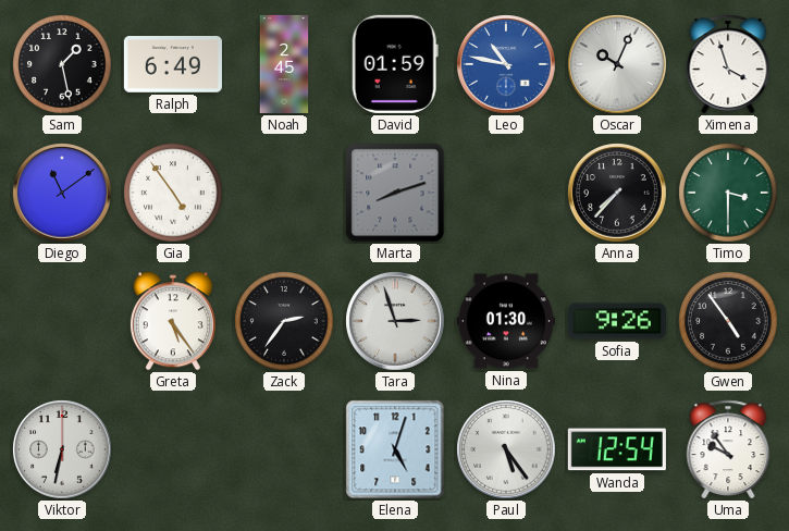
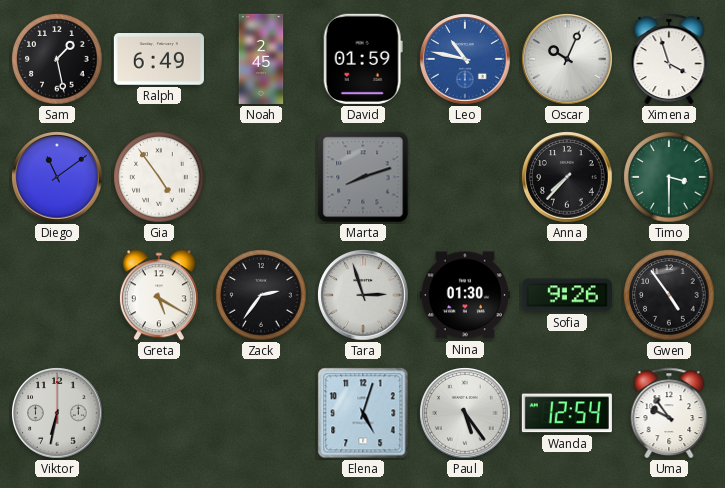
Greta: 5:24 -> 5:20
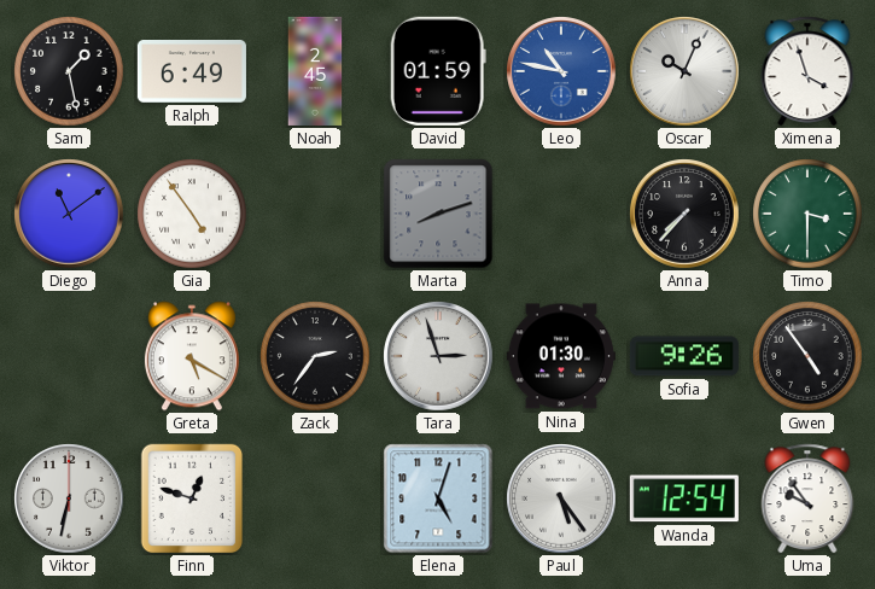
Finn: none -> 12:48
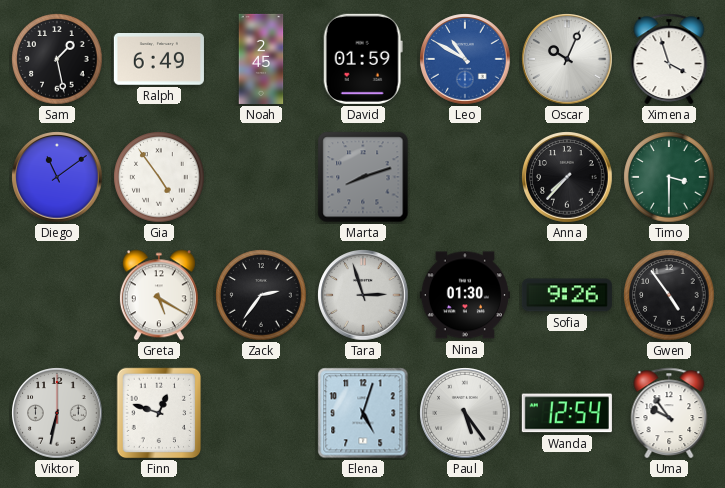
Leo: 10:47 -> 10:50
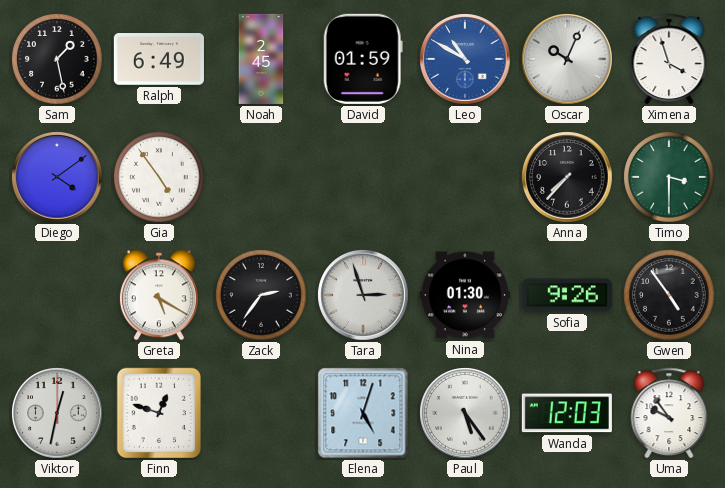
Diego: 11:09 -> 4:09
Marta: 8:12 -> none
Viktor: 6:32 -> 12:32
Wanda: 12:54 -> 12:03
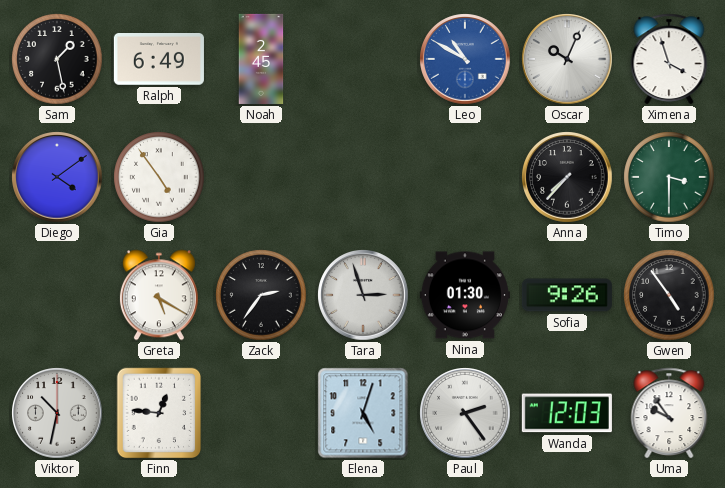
David: 01:59 -> none
Viktor: 12:32 -> 10:32
Finn: 12:48 -> 12:46
Paul: 5:24 -> 2:24
